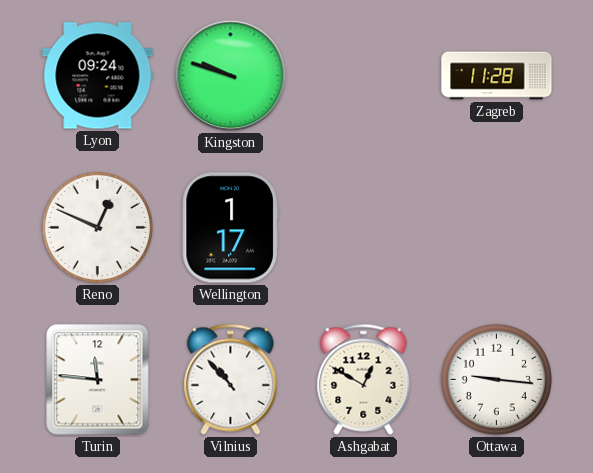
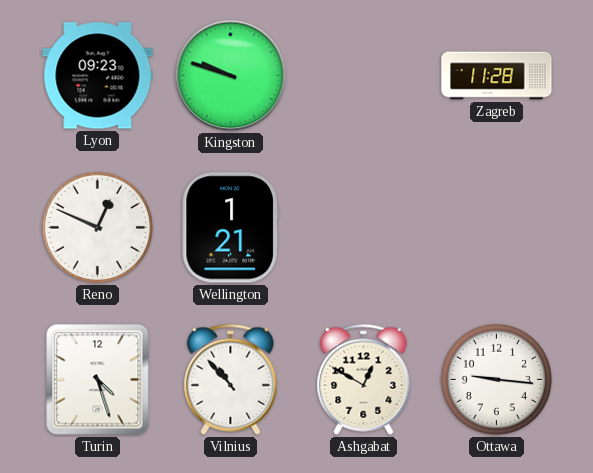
Lyon: 09:24 -> 09:23
Wellington: 1:17 -> 1:21
Turin: 11:46 -> 4:27
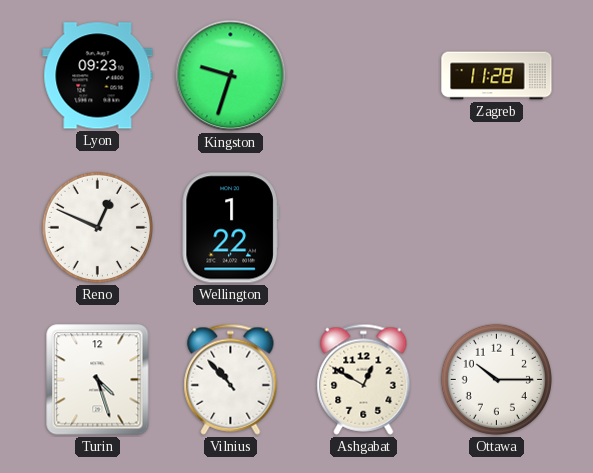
Kingston: 9:48 -> 9:33
Wellington: 1:21 -> 1:22
Ottawa: 9:16 -> 10:15
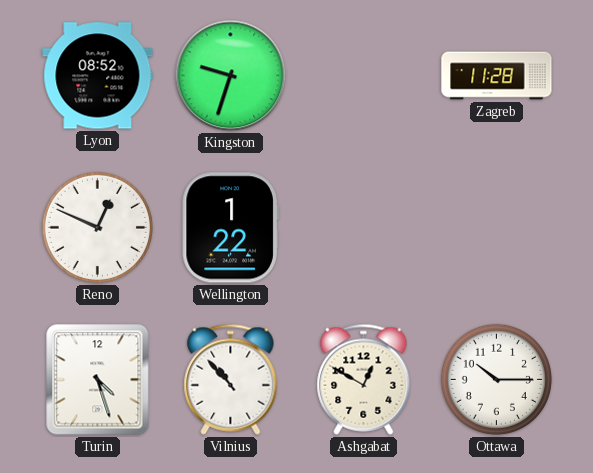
Lyon: 09:23 -> 08:52
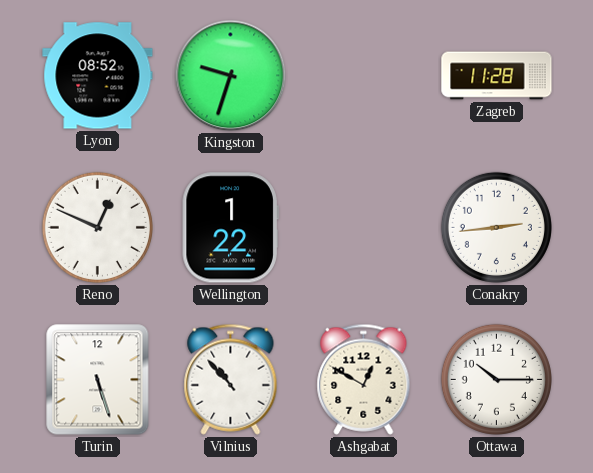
Conakry: none -> 2:44
Turin: 4:27 -> 5:27
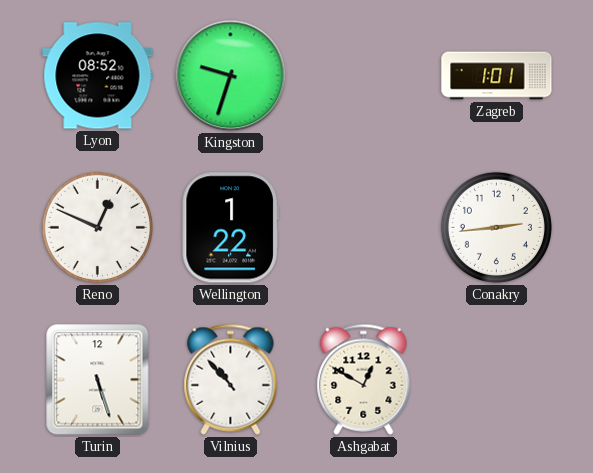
Zagreb: 11:28 -> 1:01
Ottawa: 10:15 -> none
